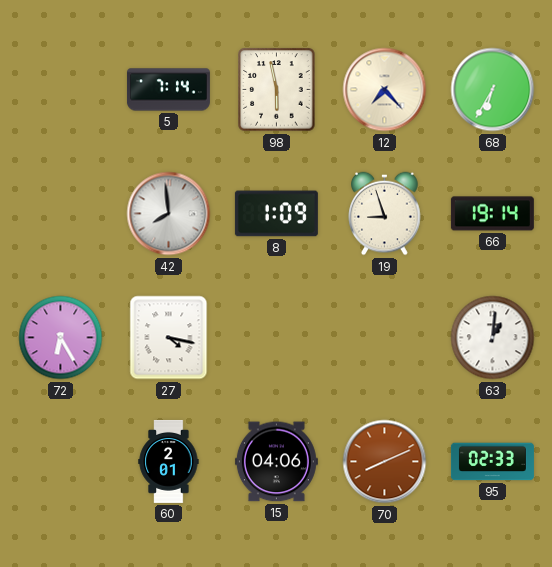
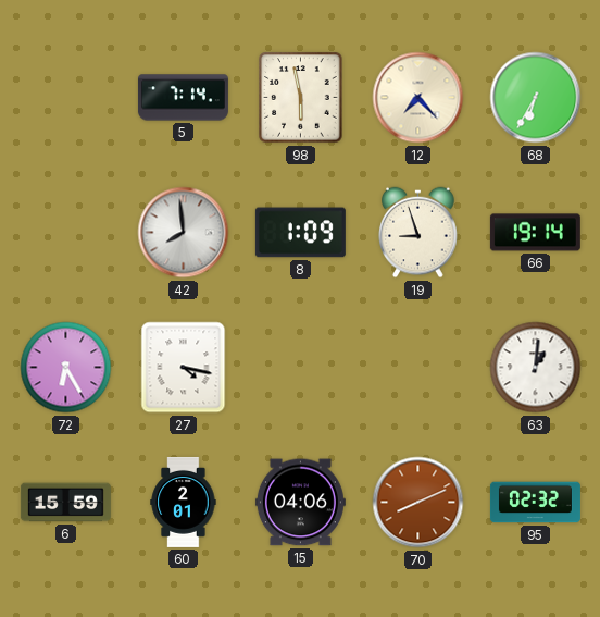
6: none -> 15:59
95: 02:33 -> 02:32
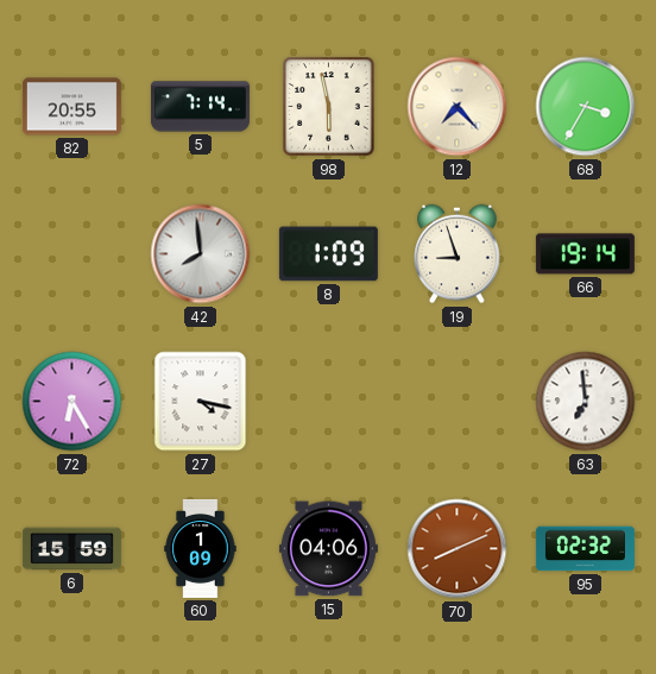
82: none -> 20:55
68: 6:35 -> 3:35
63: 1:01 -> 6:59
60: 2:01 -> 1:09
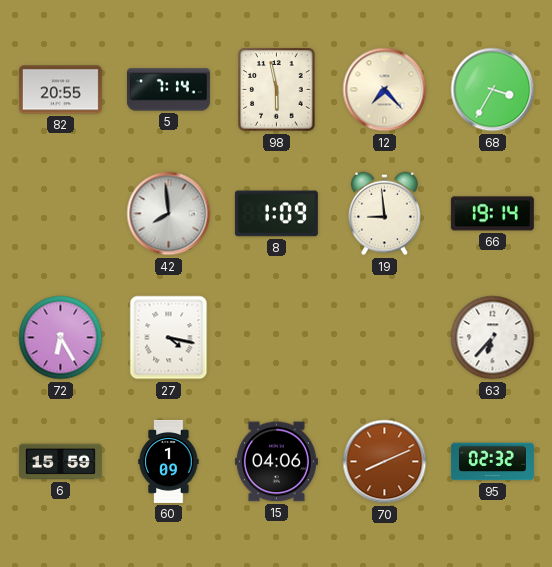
19: 8:57 -> 8:59
63: 6:59 -> 6:37
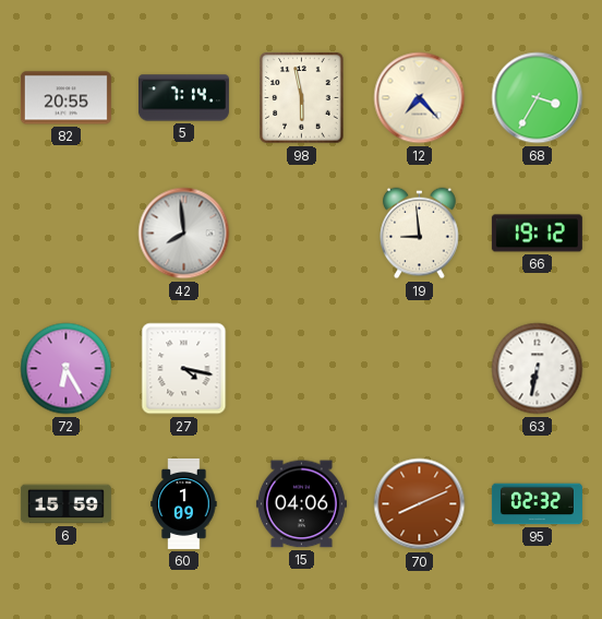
8: 1:09 -> none
66: 19:14 -> 19:12
63: 6:37 -> 6:32
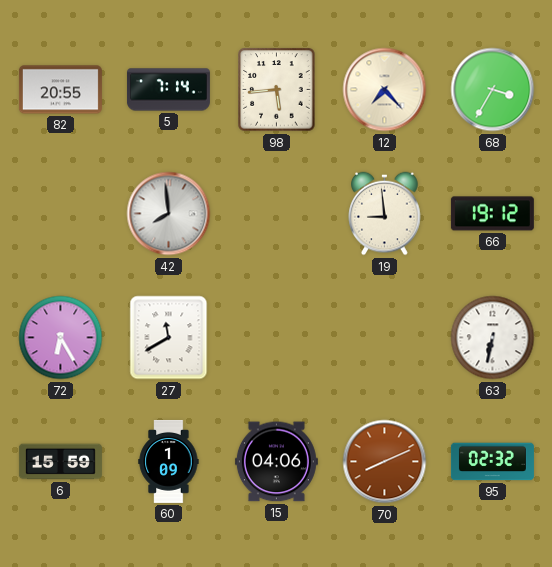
98: 5:58 -> 5:44
27: 4:17 -> 11:40
